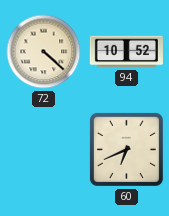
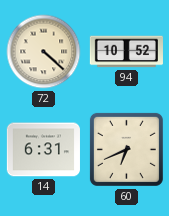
14: none -> 6:31
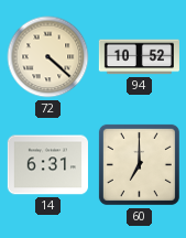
60: 6:41 -> 7:00
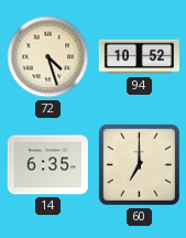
72: 4:22 -> 4:27
14: 6:31 -> 6:35
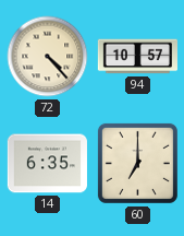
72: 4:27 -> 4:23
94: 10:52 -> 10:57
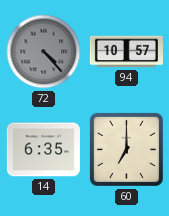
72 dial: cream -> grey
